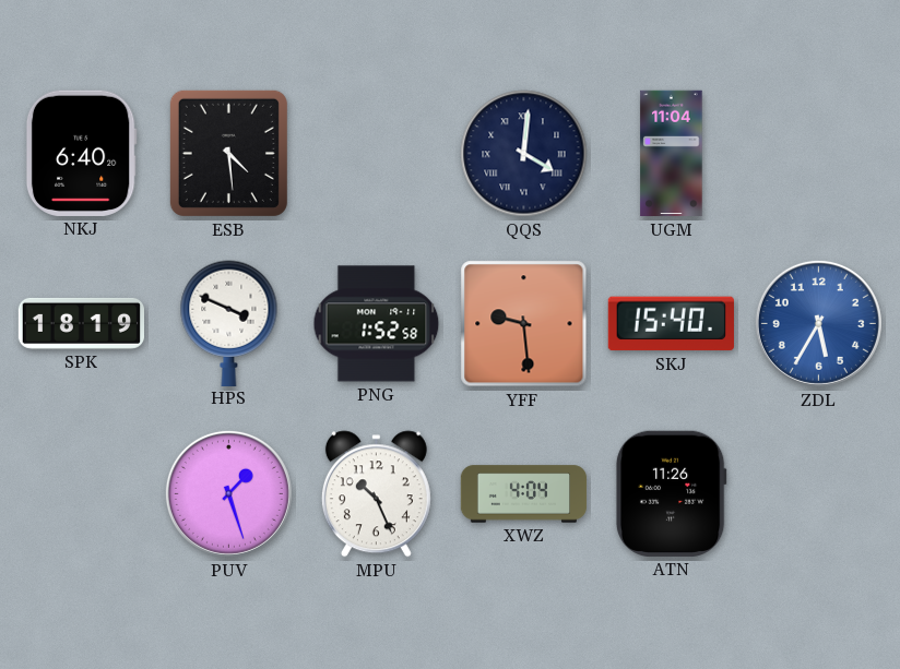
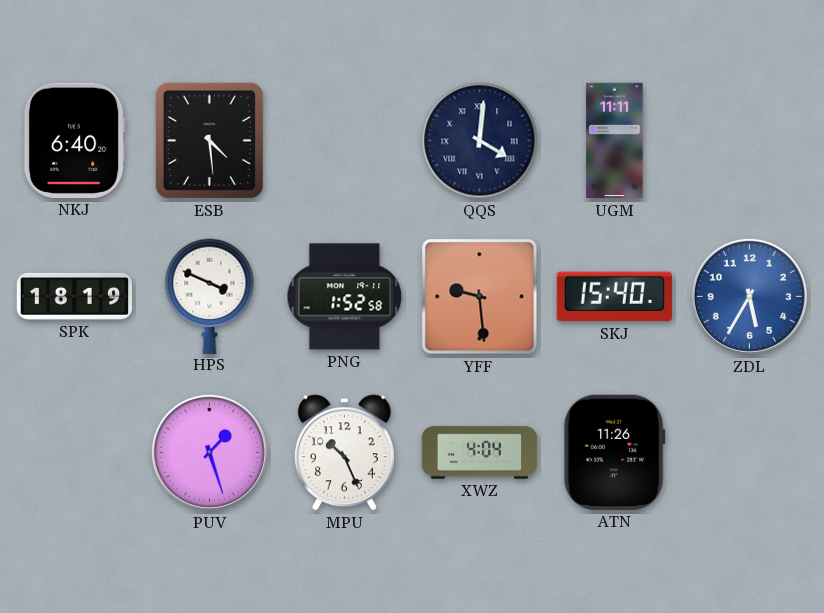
UGM: 11:04 -> 11:11
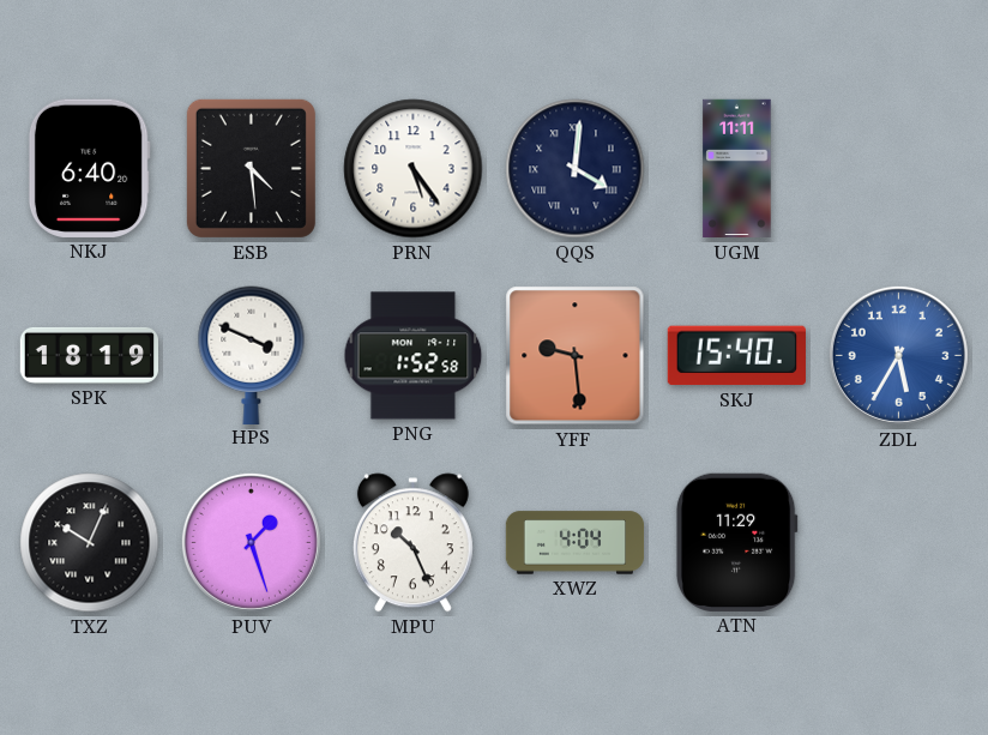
PRN: none -> 5:24
TXZ: none -> 10:04
ATN: 11:26 -> 11:29
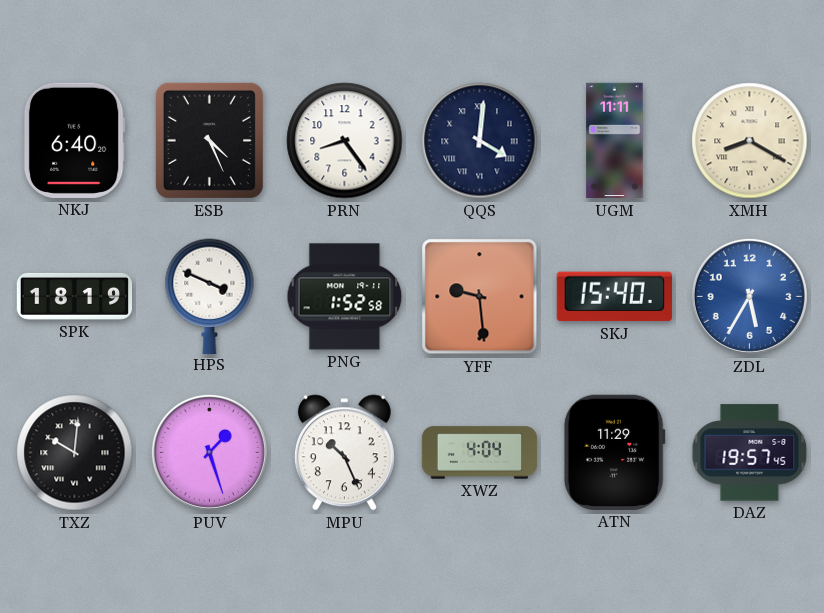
ESB: 4:29 -> 4:26
PRN: 5:24 -> 8:24
XMH: none -> 8:20
TXZ: 10:04 -> 10:01
DAZ: none -> 19:57
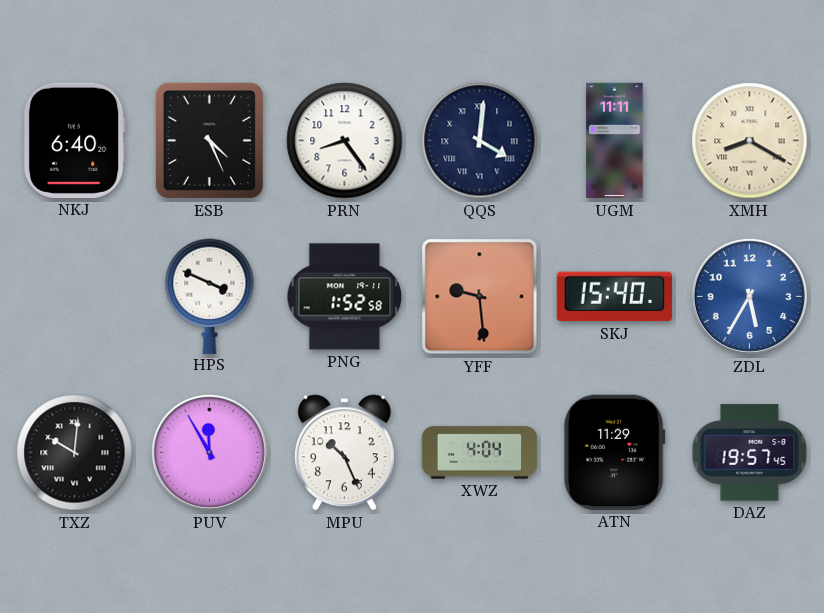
SPK: 18:19 -> none
PUV: 1:27 -> 11:55
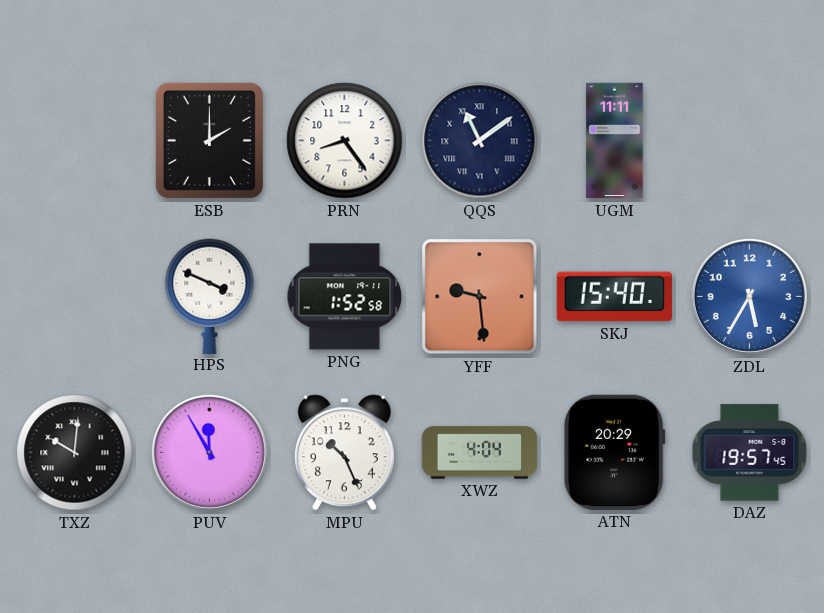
NKJ: 6:40 -> none
ESB: 4:26 -> 2:00
QQS: 4:01 -> 11:09
XMH: 8:20 -> none
ATN: 11:29 -> 20:29
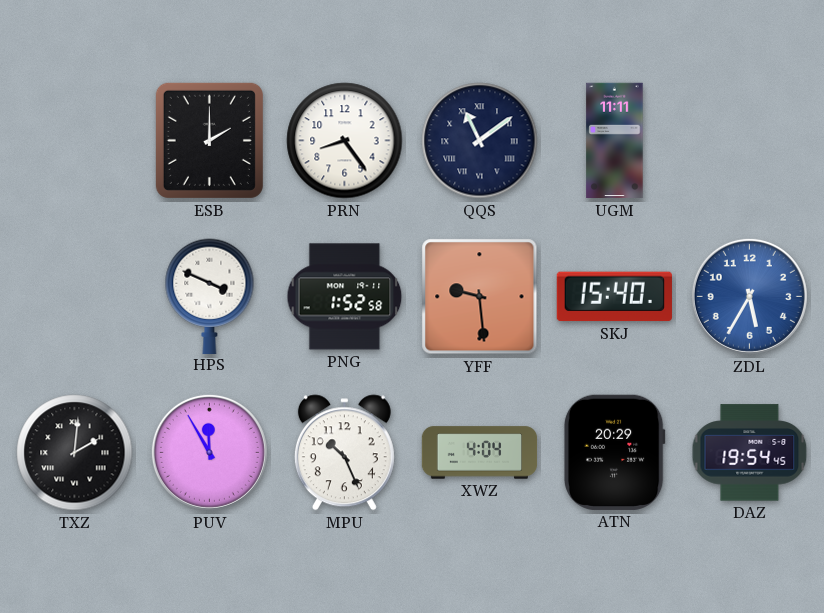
TXZ: 10:01 -> 2:01
DAZ: 19:57 -> 19:54
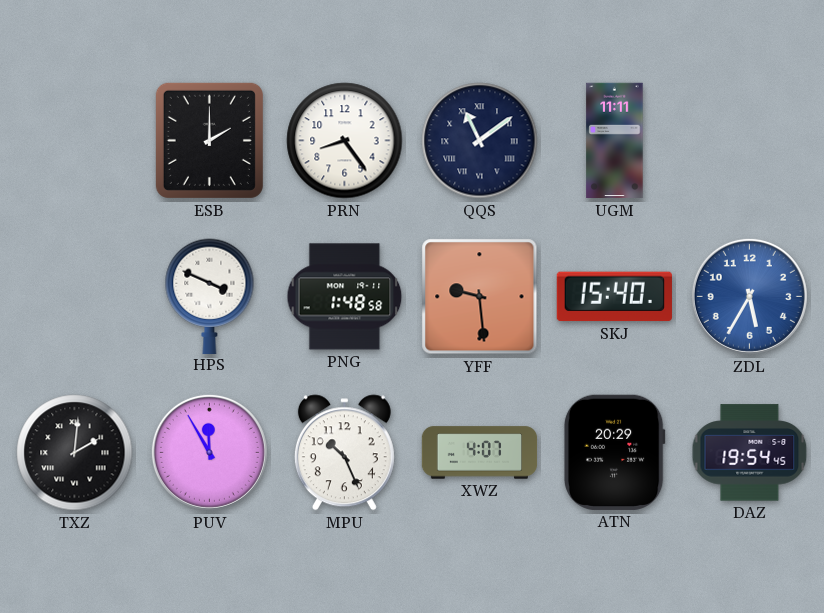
PNG: 1:52 -> 1:48
XWZ: 4:04 -> 4:07
